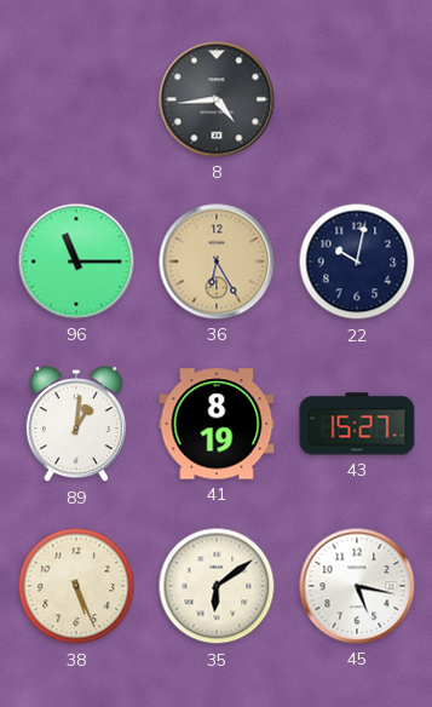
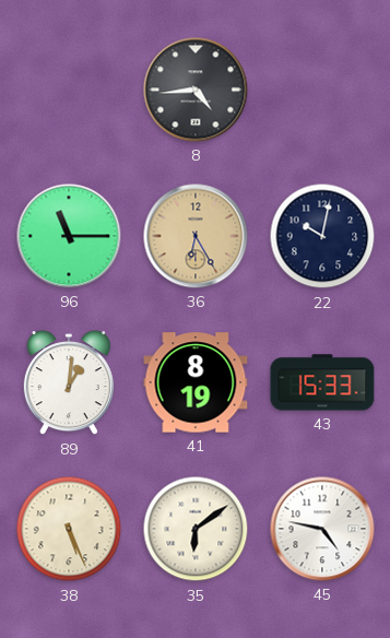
43: 15:27 -> 15:33
45: 5:17 -> 4:47
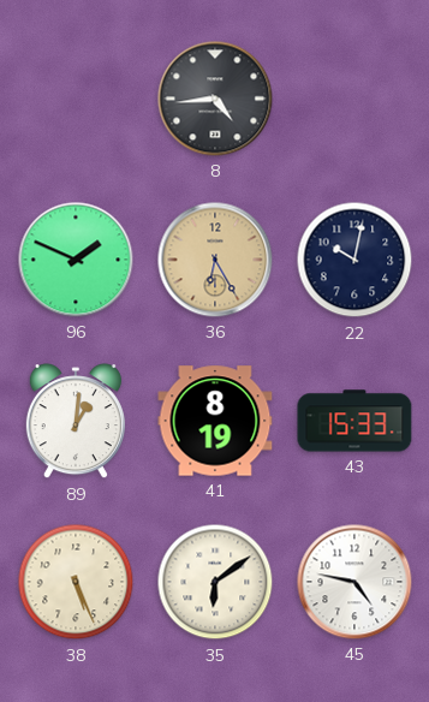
96: 11:15 -> 1:49
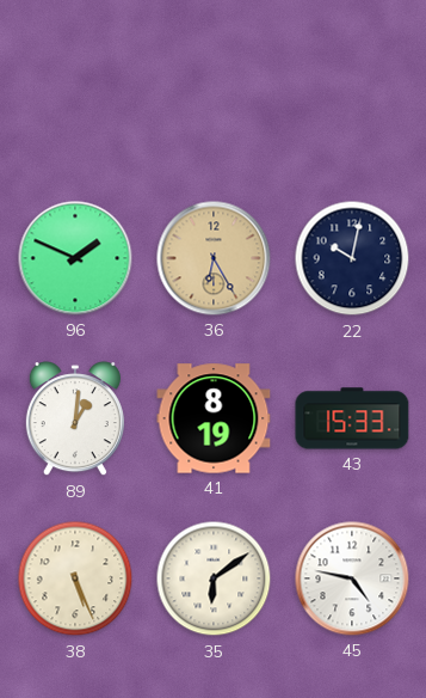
8: 4:44 -> none
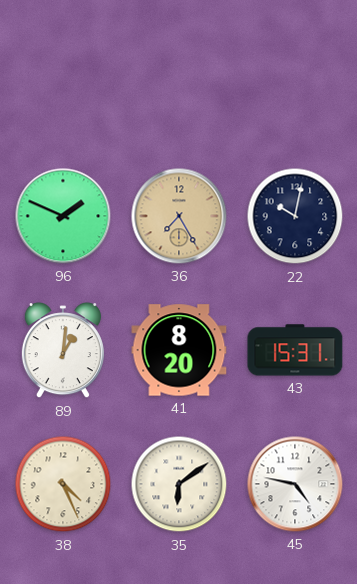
36: 6:25 -> 7:25
41: 8:19 -> 8:20
43: 15:33 -> 15:31
38: 5:26 -> 4:26
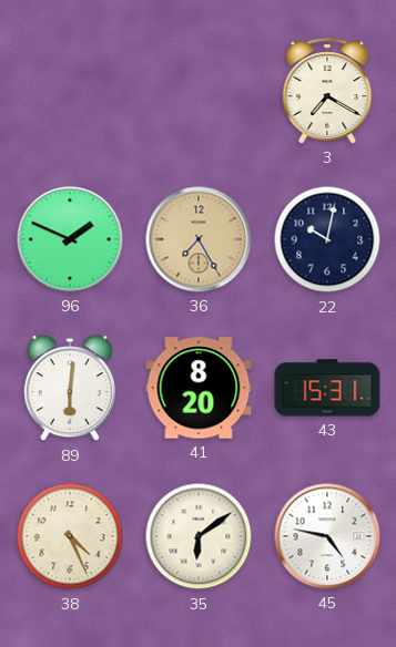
3: none -> 7:20
89: 1:01 -> 6:01
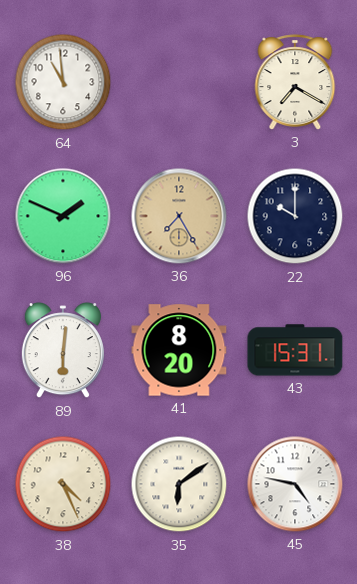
64: none -> 10:59
22: 10:02 -> 10:00
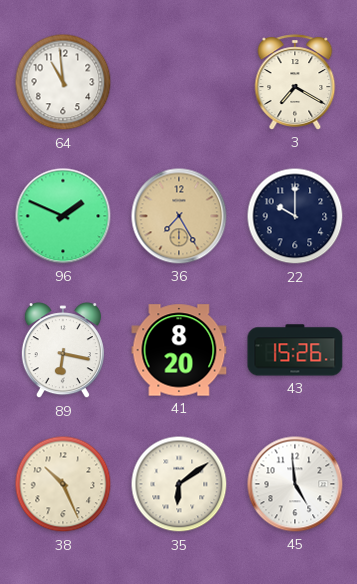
89: 6:01 -> 6:17
43: 15:31 -> 15:26
38: 4:26 -> 10:26
45: 4:47 -> 4:59
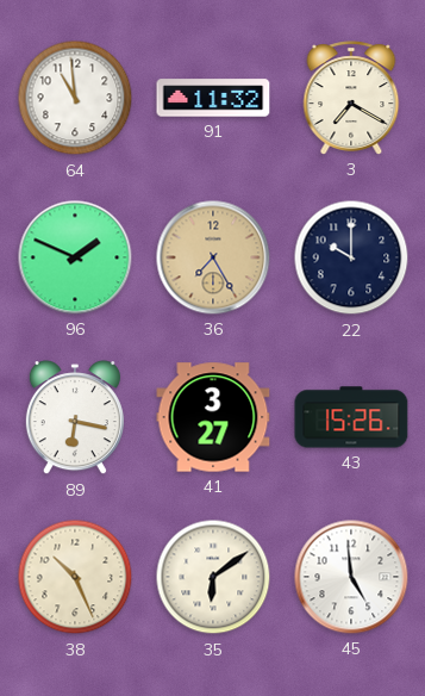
91: none -> 11:32
41: 8:20 -> 3:27
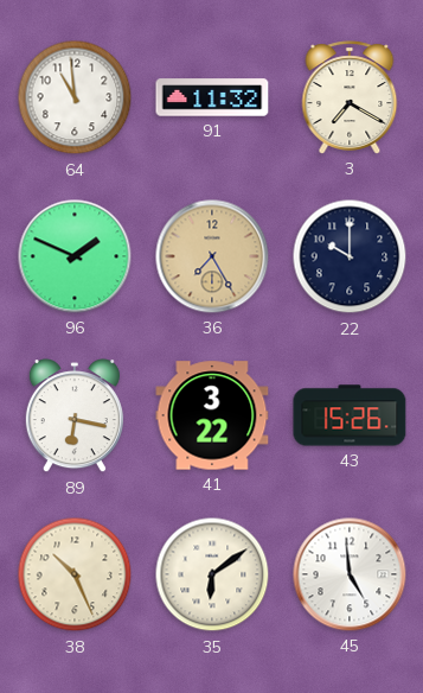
41: 3:27 -> 3:22
